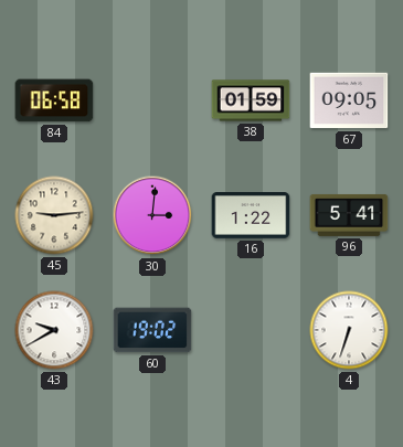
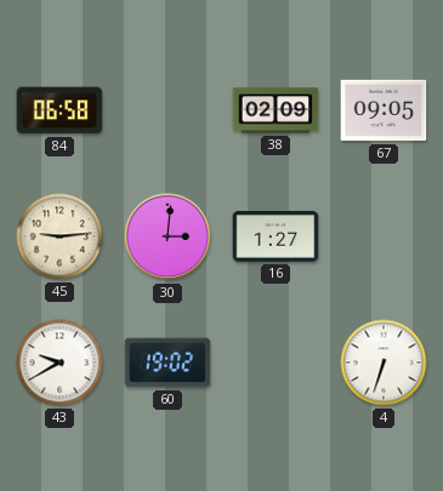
38: 01:59 -> 02:09
16: 1:22 -> 1:27
96: 5:41 -> none
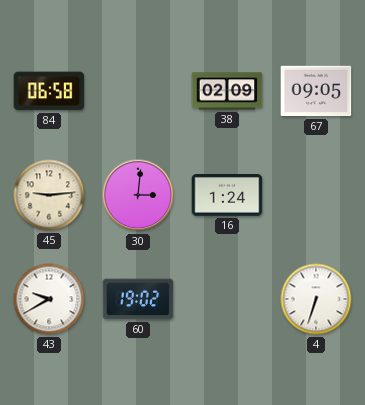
16: 1:27 -> 1:24
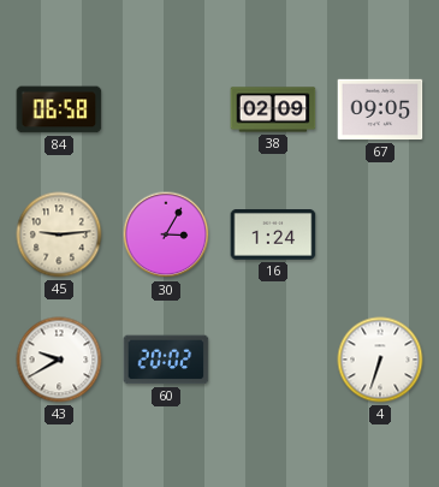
30: 3:01 -> 3:05
60: 19:02 -> 20:02
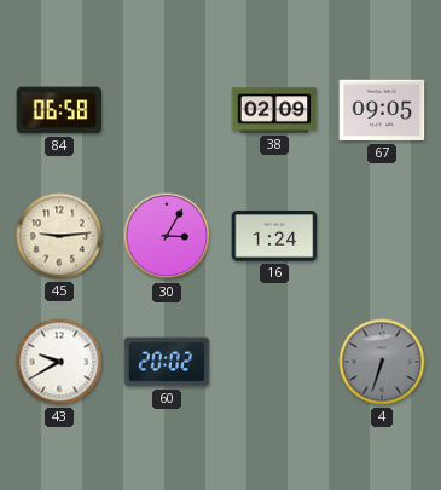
4 dial: white -> grey
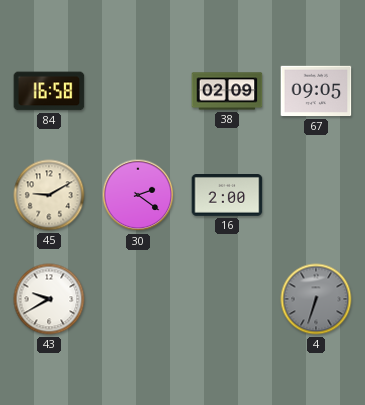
84: 06:58 -> 16:58
45: 9:14 -> 9:10
30: 3:05 -> 2:21
16: 1:24 -> 2:00
60: 20:02 -> none
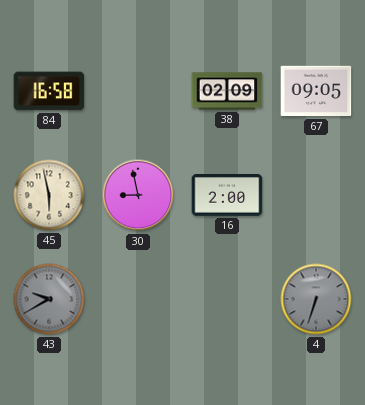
45: 9:10 -> 5:58
30: 2:21 -> 8:58
43 dial: white -> grey
